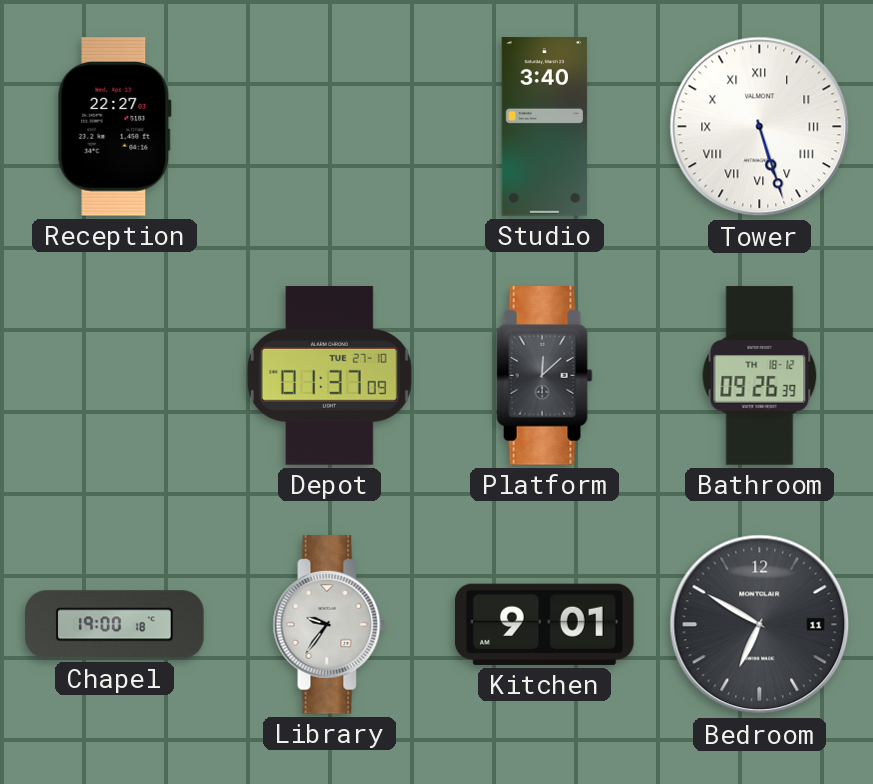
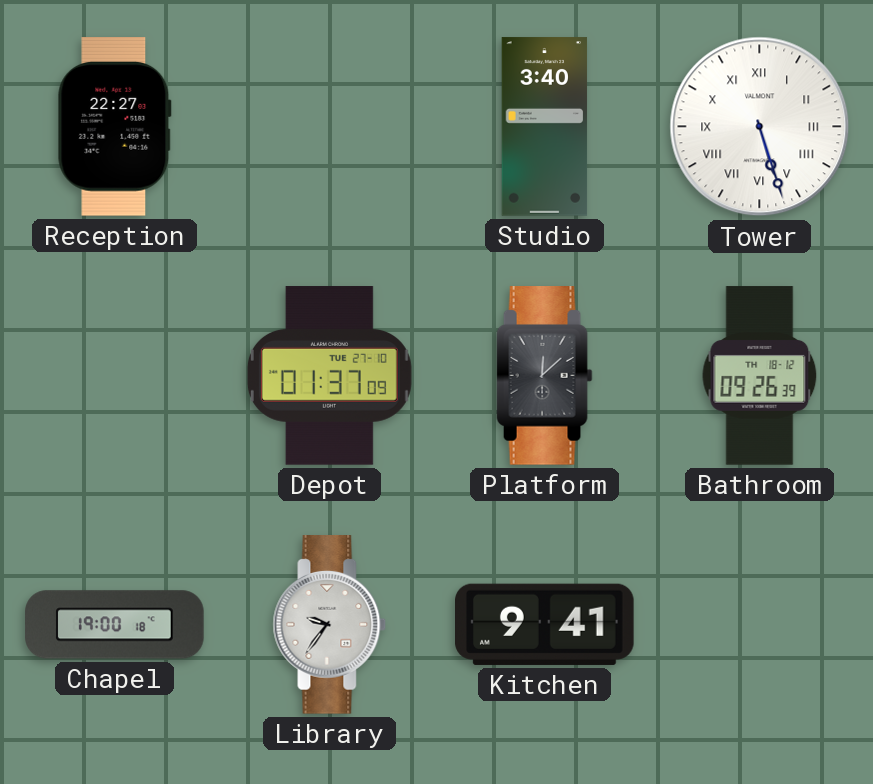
Kitchen: 9:01 -> 9:41
Bedroom: 6:50 -> none
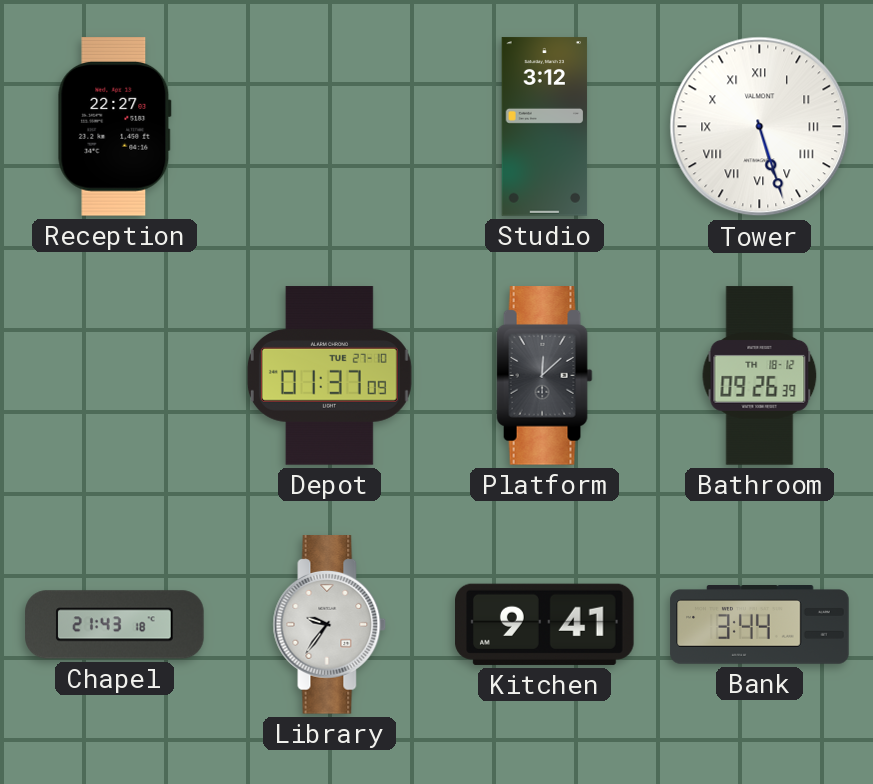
Studio: 3:40 -> 3:12
Chapel: 19:00 -> 21:43
Bank: none -> 3:44
